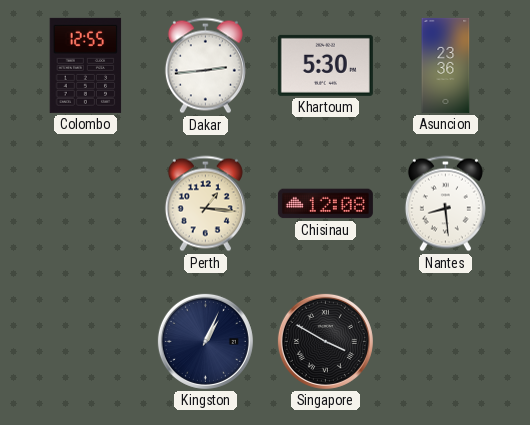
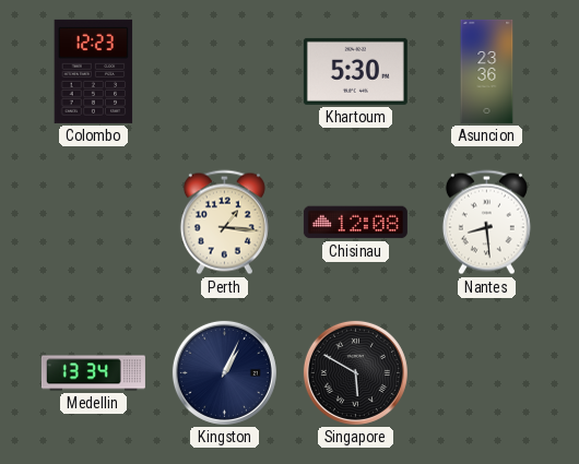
Colombo: 12:55 -> 12:23
Dakar: 2:44 -> none
Medellin: none -> 13:34
Singapore: 3:50 -> 5:50
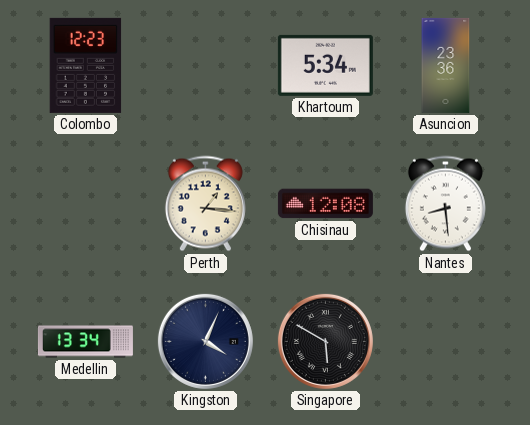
Khartoum: 5:30 -> 5:34
Kingston: 1:04 -> 4:04
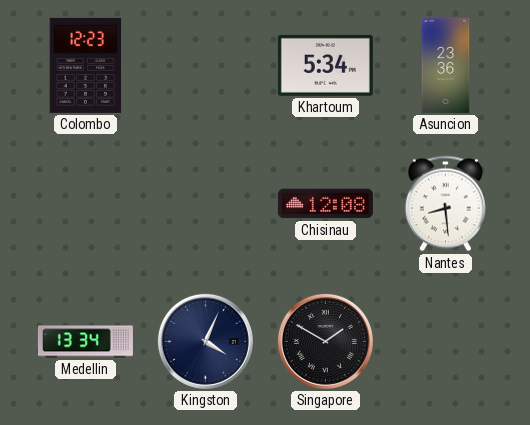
Perth: 1:16 -> none
Singapore: 5:50 -> 1:50
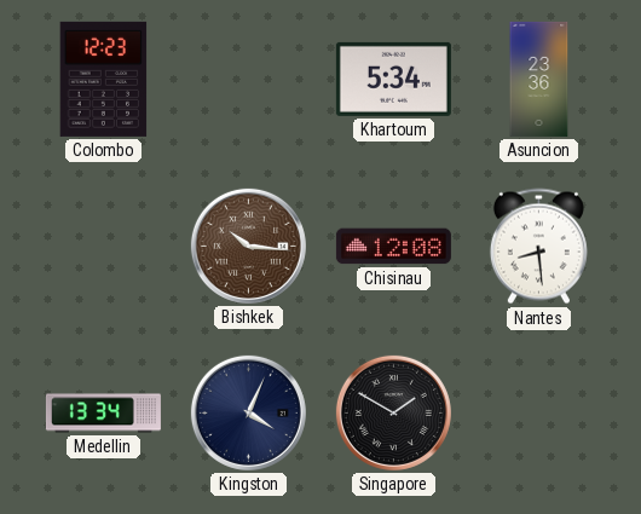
Bishkek: none -> 10:16
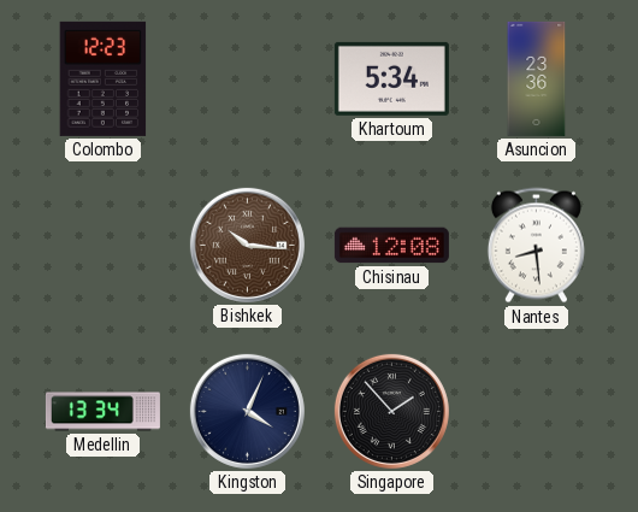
Singapore: 1:50 -> 1:53
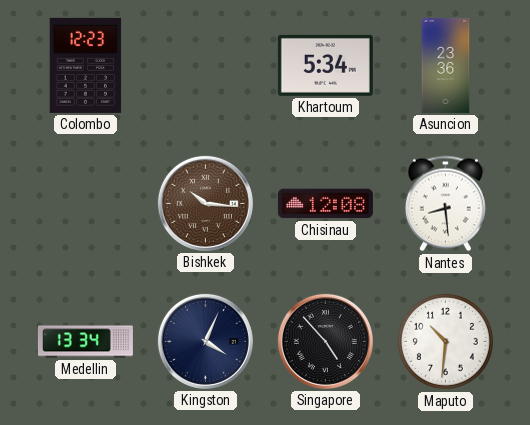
Singapore: 1:53 -> 4:53
Maputo: none -> 10:31
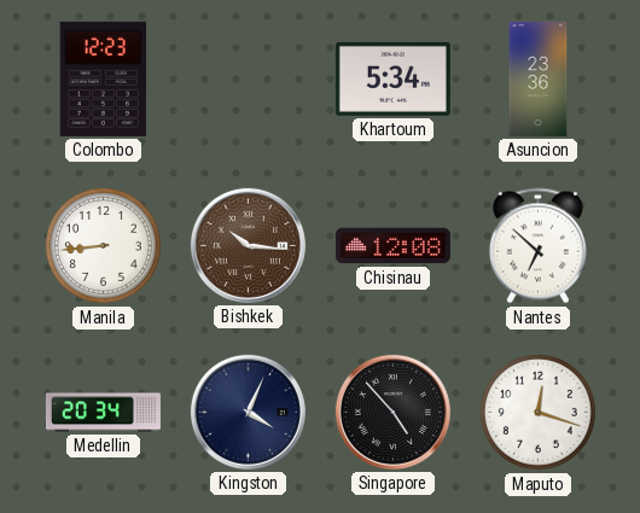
Manila: none -> 8:44
Nantes: 8:29 -> 6:52
Medellin: 13:34 -> 20:34
Maputo: 10:31 -> 12:18
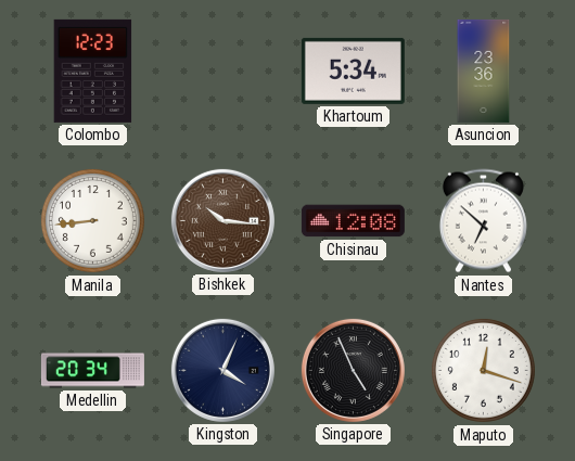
Singapore: 4:53 -> 4:56
